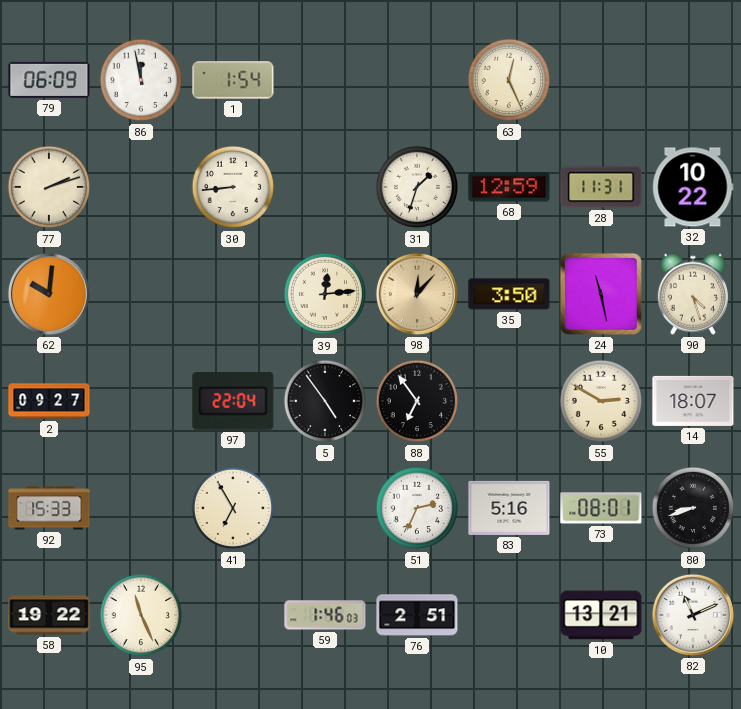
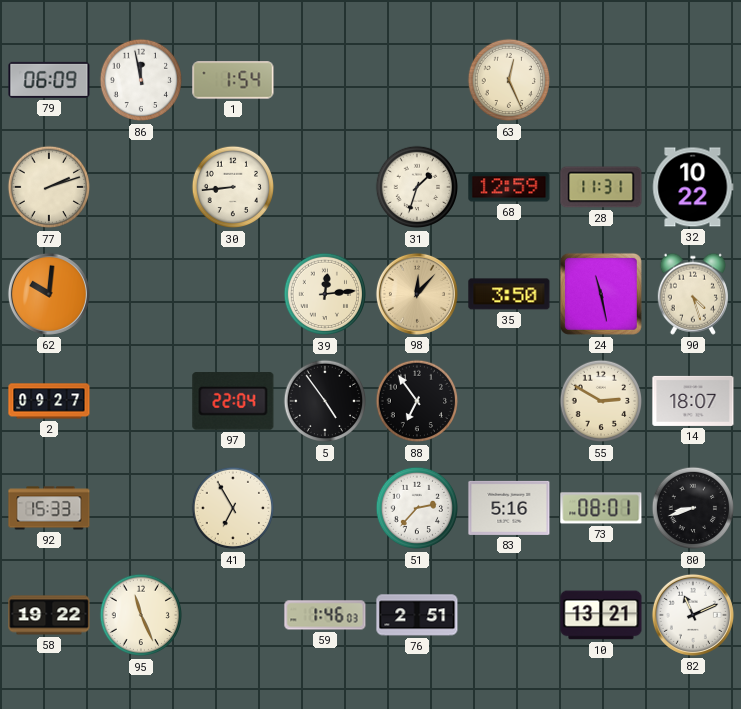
51: 2:34 -> 2:37
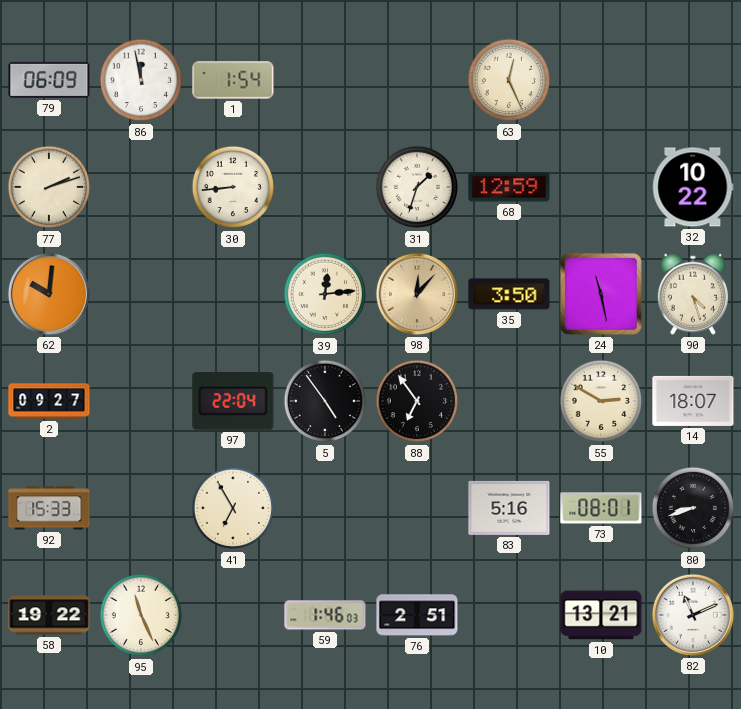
28: 11:31 -> none
51: 2:37 -> none
